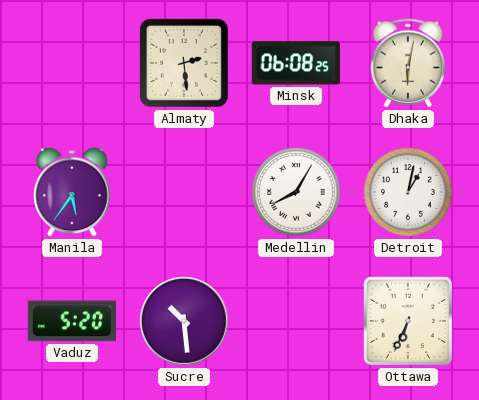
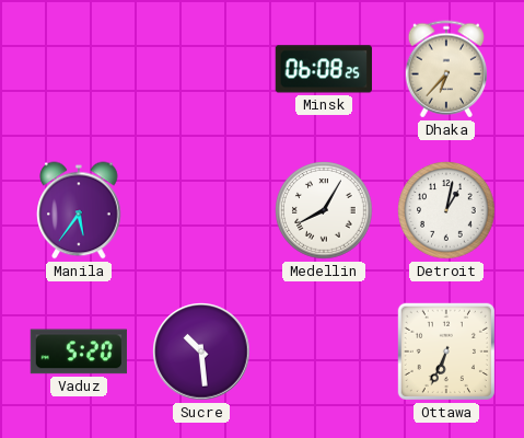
Almaty: 2:29 -> none
Dhaka: 6:02 -> 6:37
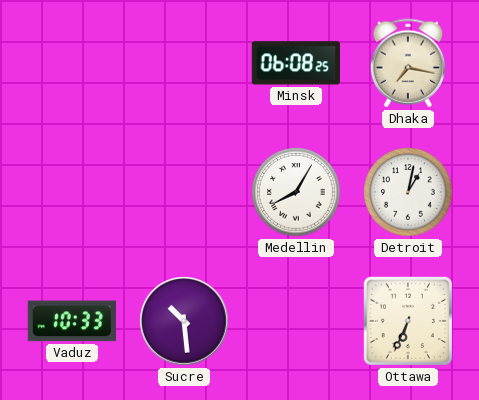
Dhaka: 6:37 -> 7:17
Manila: 5:36 -> none
Vaduz: 5:20 -> 10:33
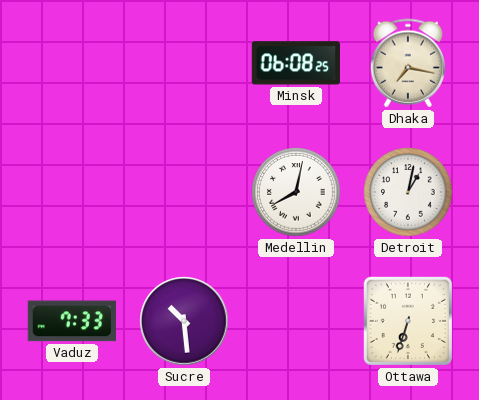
Medellin: 8:05 -> 8:02
Vaduz: 10:33 -> 7:33
Ottawa: 6:34 -> 6:33
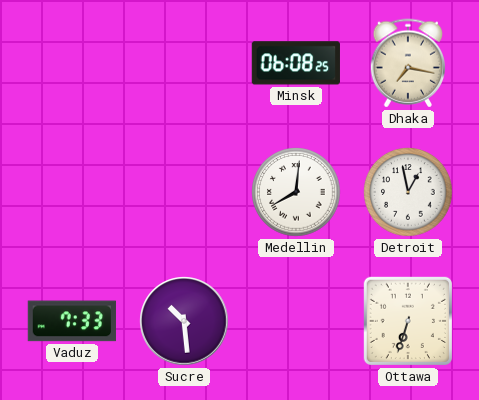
Medellin: 8:02 -> 8:01
Detroit: 1:02 -> 12:58
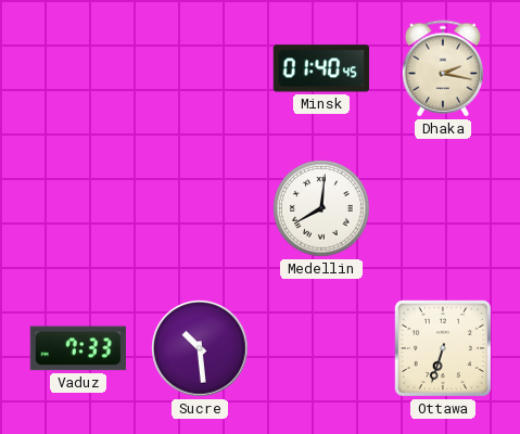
Minsk: 06:08 -> 01:40
Dhaka: 7:17 -> 2:17
Detroit: 12:58 -> none
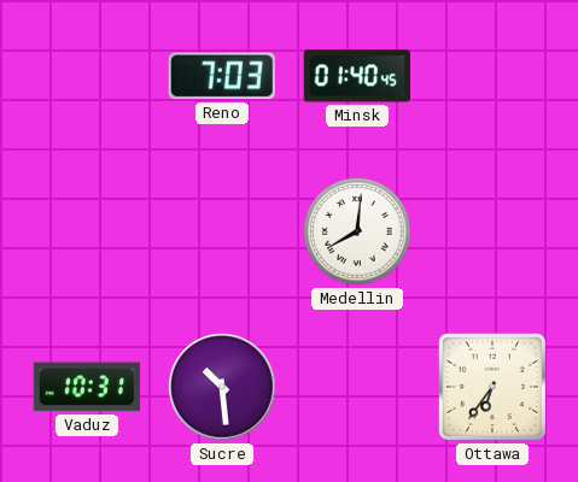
Reno: none -> 7:03
Dhaka: 2:17 -> none
Vaduz: 7:33 -> 10:31
Ottawa: 6:33 -> 6:36
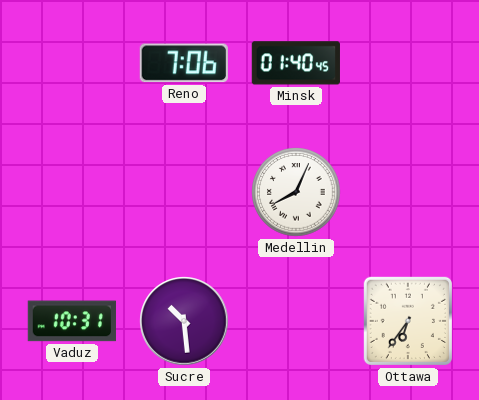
Reno: 7:03 -> 7:06
Medellin: 8:01 -> 8:04
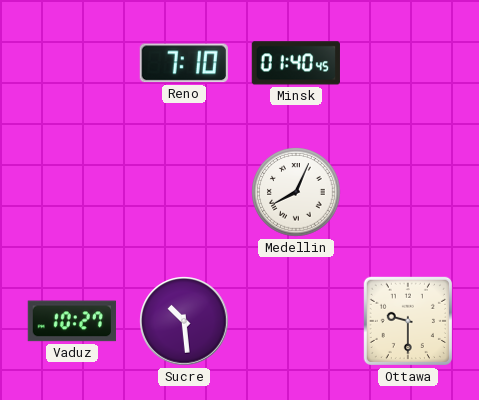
Reno: 7:06 -> 7:10
Vaduz: 10:31 -> 10:27
Ottawa: 6:36 -> 9:30
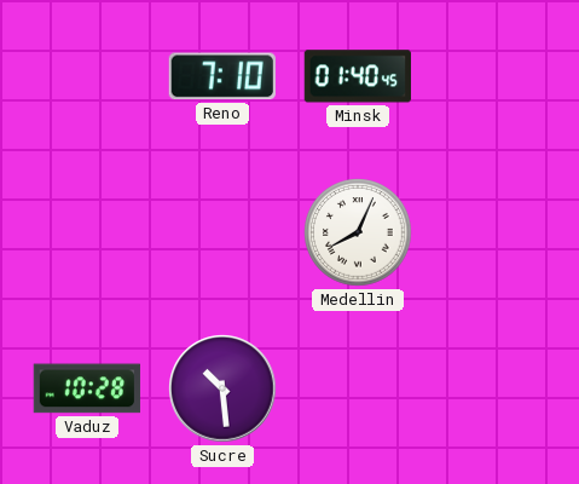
Vaduz: 10:27 -> 10:28
Ottawa: 9:30 -> none
